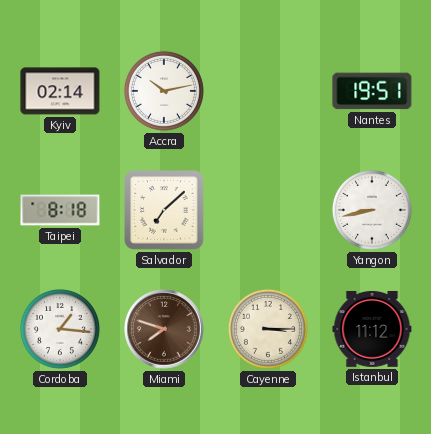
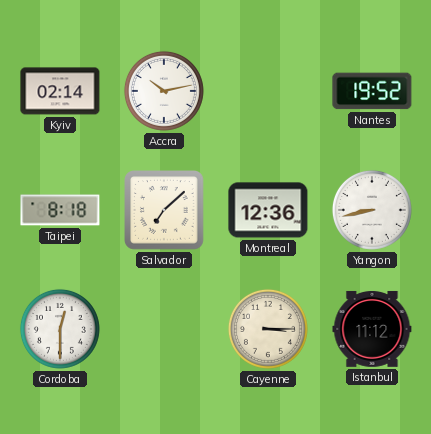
Nantes: 19:51 -> 19:52
Montreal: none -> 12:36
Cordoba: 1:16 -> 12:30
Miami: 7:48 -> none
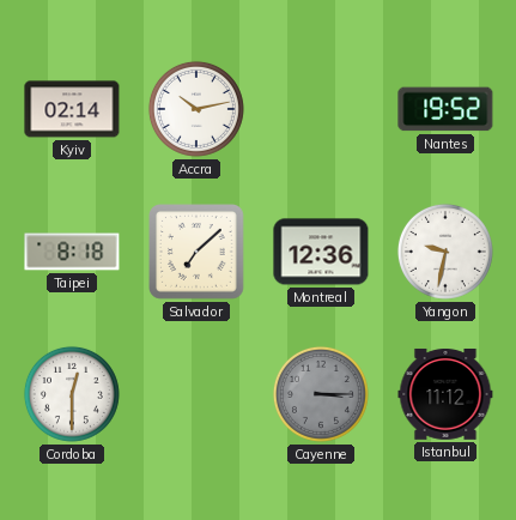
Yangon: 8:43 -> 9:32
Cayenne dial: cream -> grey
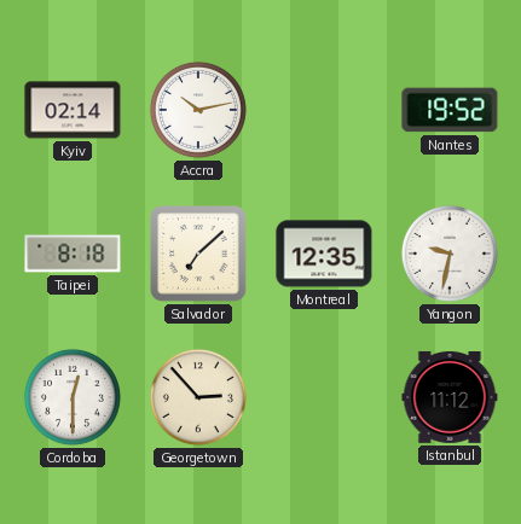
Montreal: 12:36 -> 12:35
Georgetown: none -> 2:53
Cayenne: 3:15 -> none
